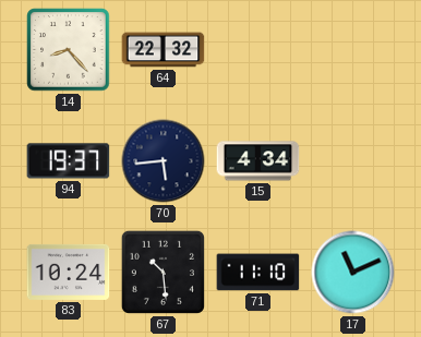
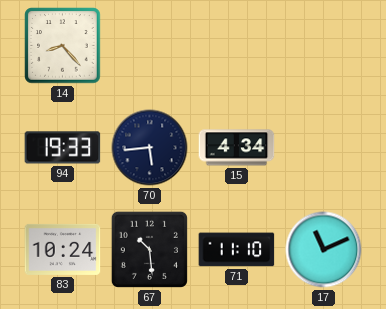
64: 22:32 -> none
94: 19:37 -> 19:33
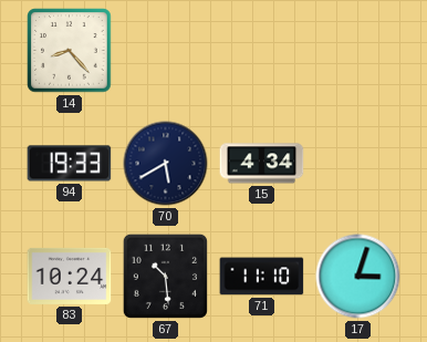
70: 5:44 -> 5:40
17: 11:11 -> 3:03
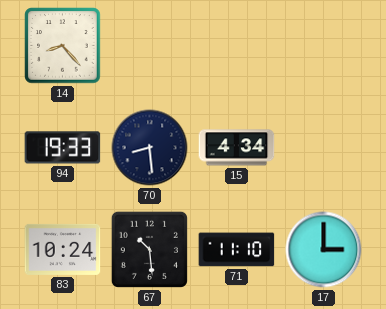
70: 5:40 -> 8:29
17: 3:03 -> 3:00
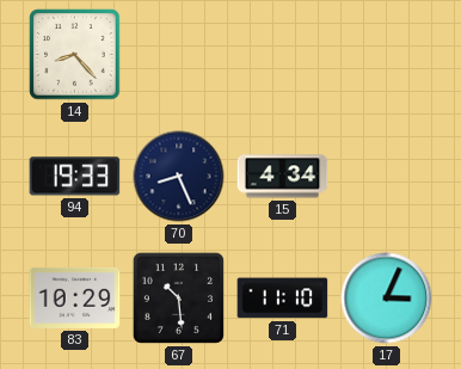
70: 8:29 -> 8:26
83: 10:24 -> 10:29
17: 3:00 -> 3:04
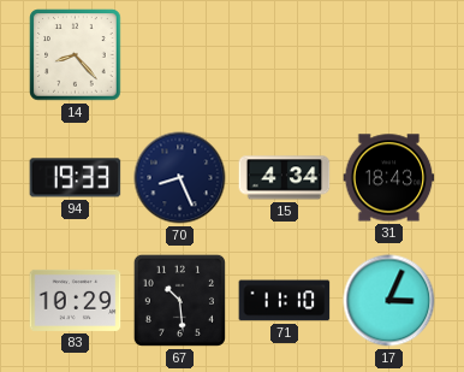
31: none -> 18:43
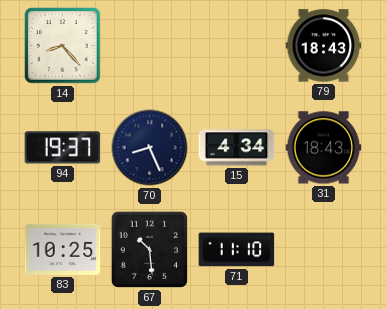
79: none -> 18:43
94: 19:33 -> 19:37
83: 10:29 -> 10:25
17: 3:04 -> none
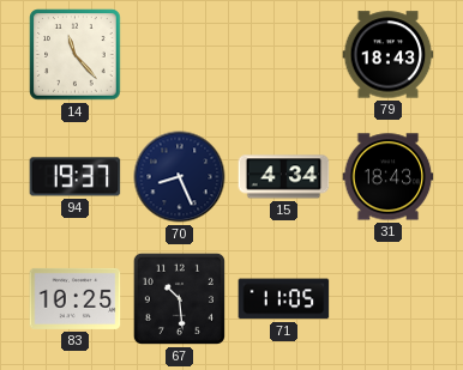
14: 8:23 -> 11:23
71: 11:10 -> 11:05
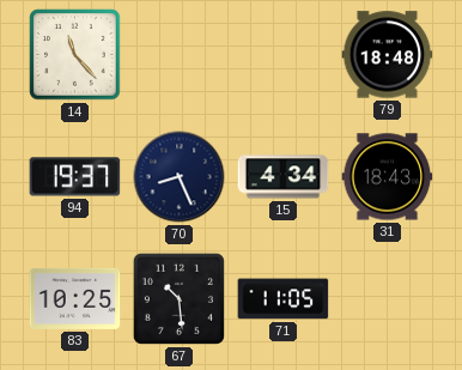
79: 18:43 -> 18:48
